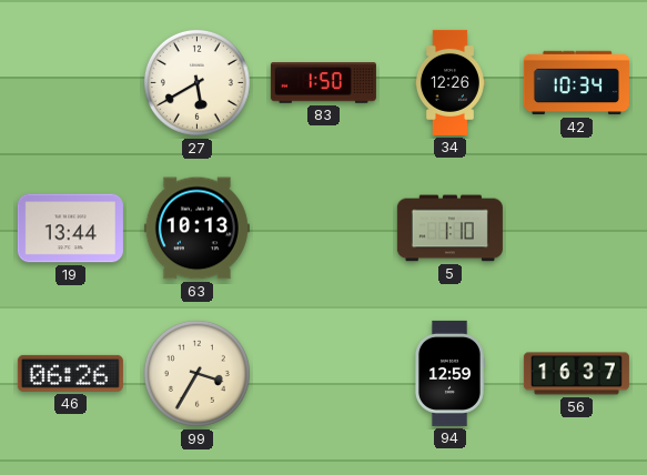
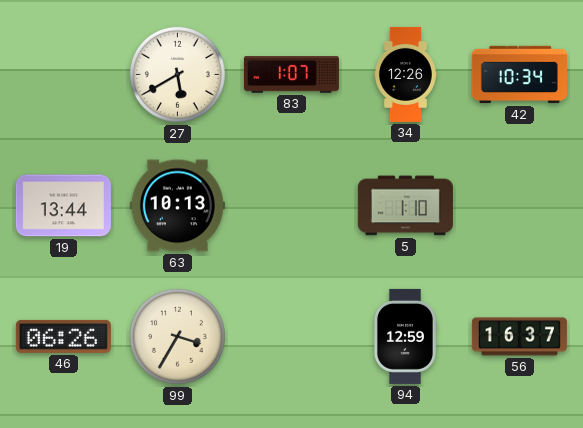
83: 1:50 -> 1:07
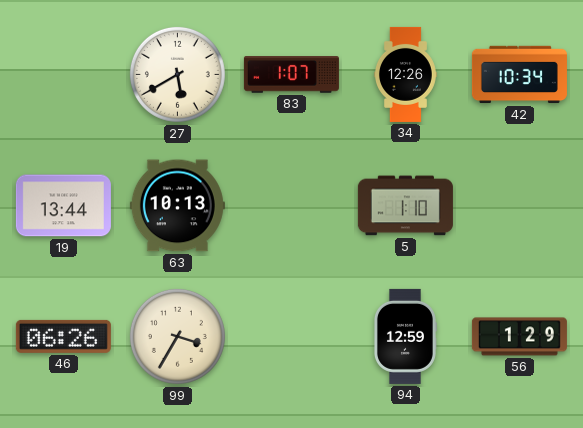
56: 16:37 -> 1:29
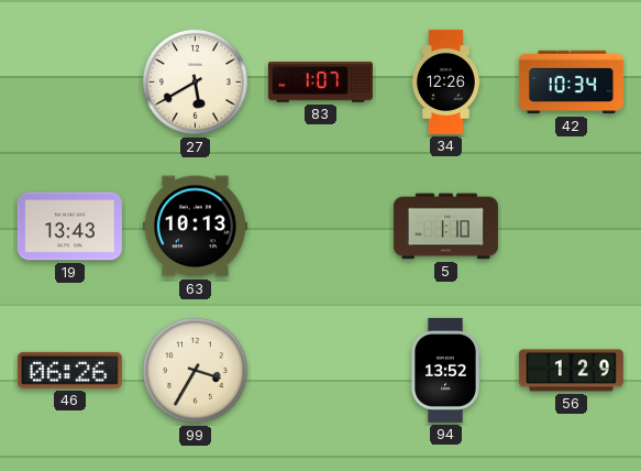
19: 13:44 -> 13:43
94: 12:59 -> 13:52
